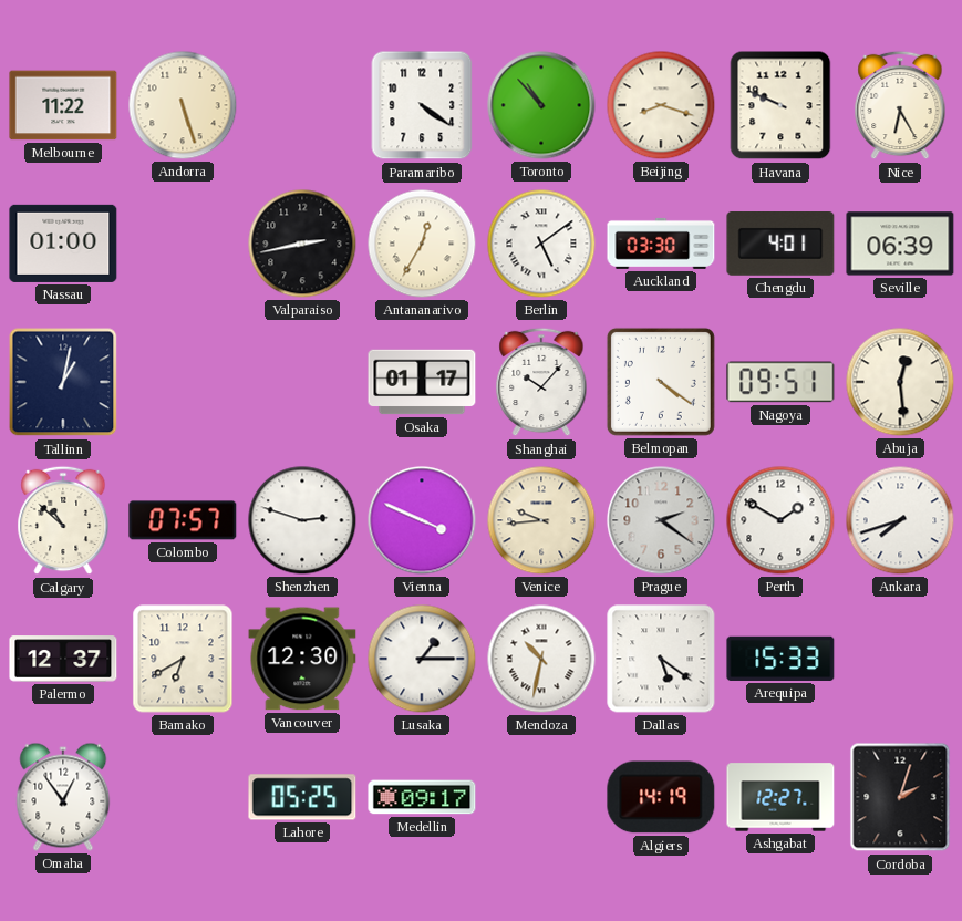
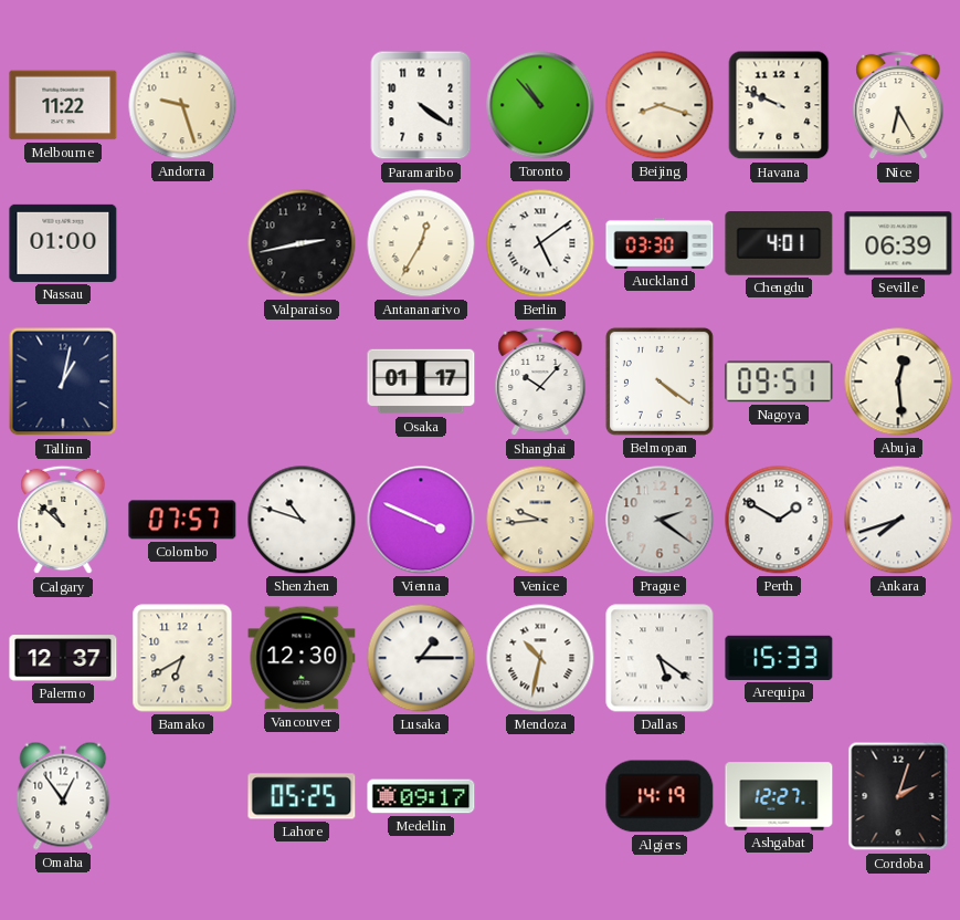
Andorra: 5:27 -> 9:27
Shenzhen: 2:48 -> 10:48
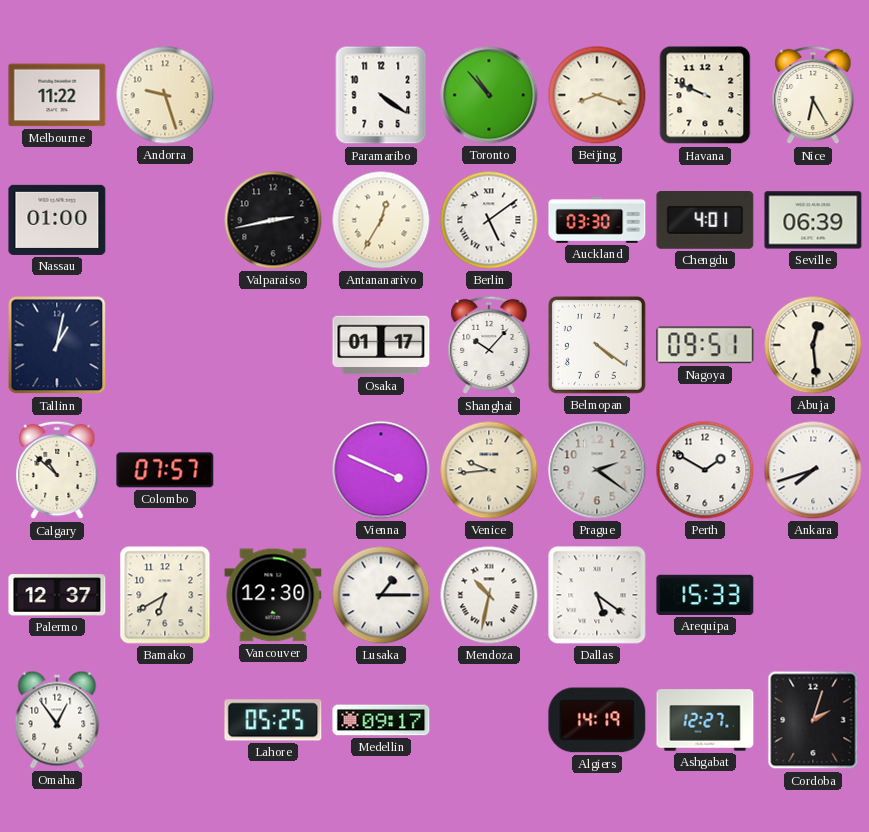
Shenzhen: 10:48 -> none
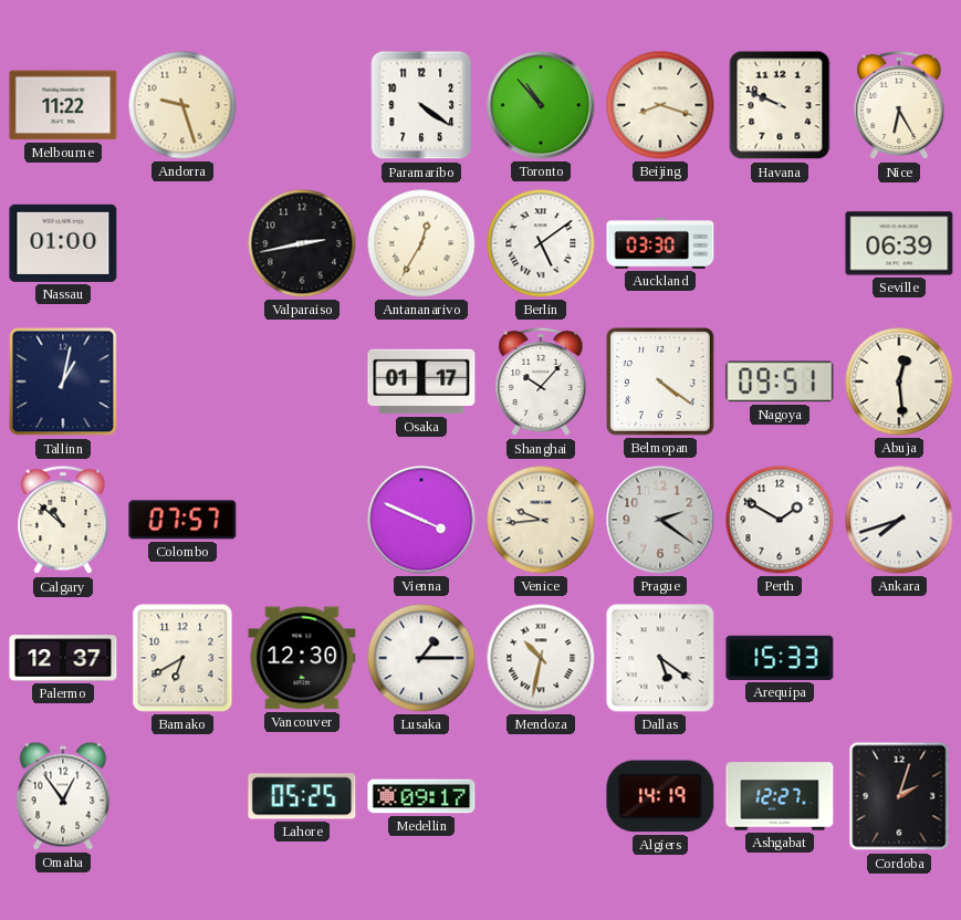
Chengdu: 4:01 -> none
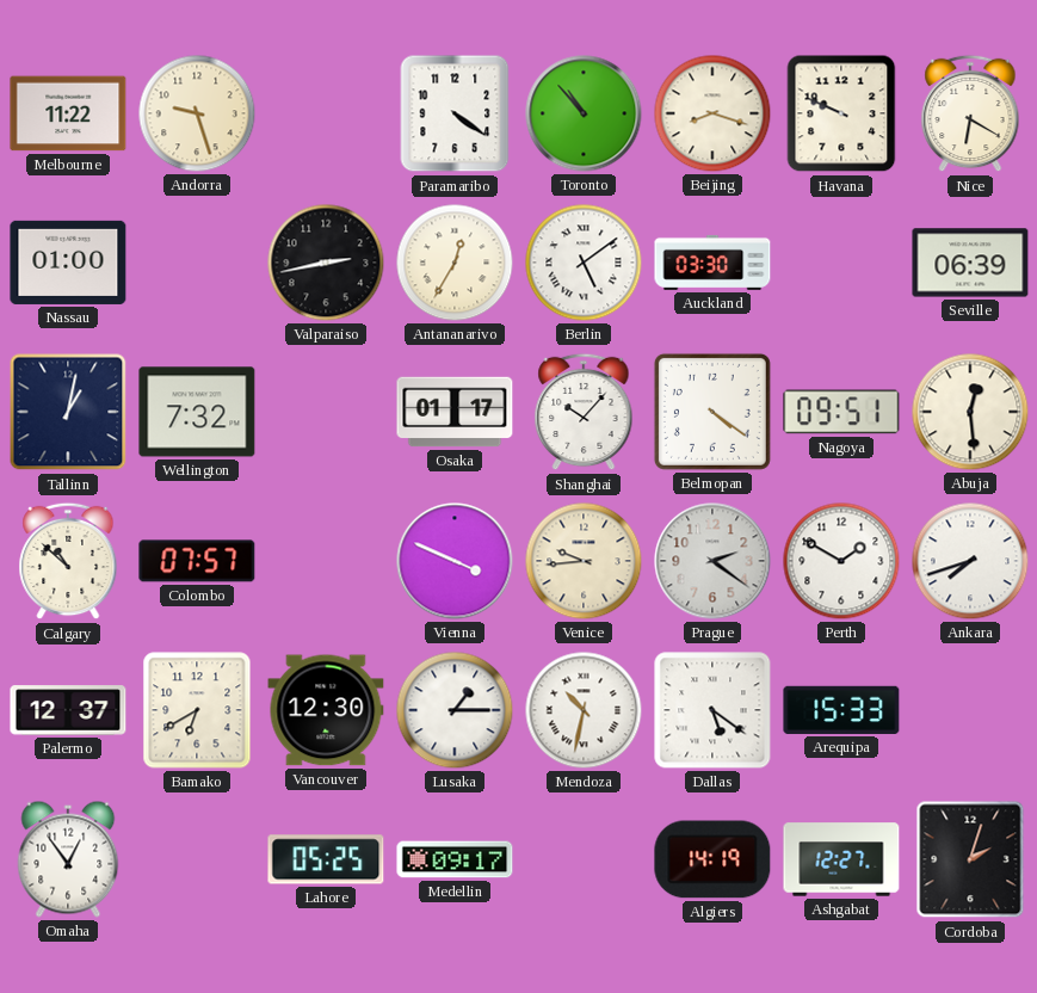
Nice: 6:25 -> 6:20
Wellington: none -> 7:32
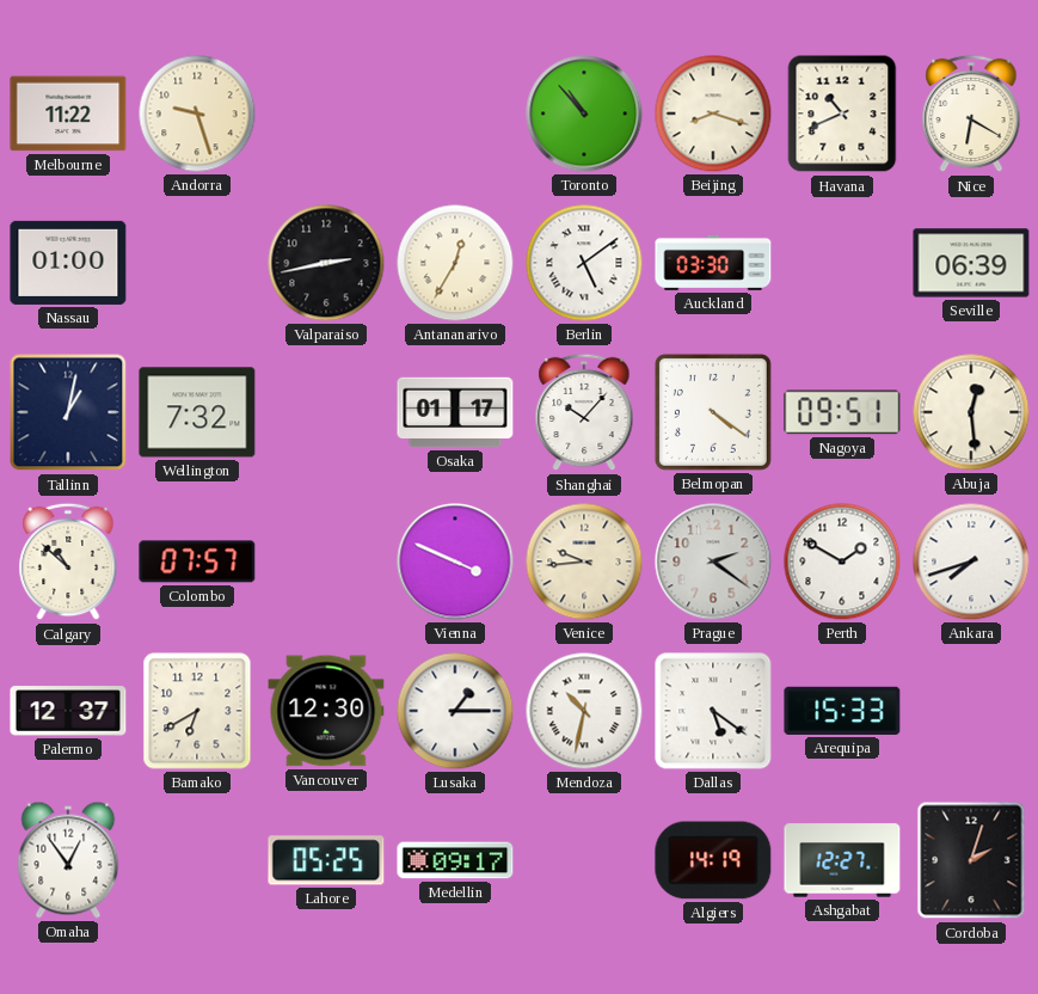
Paramaribo: 4:21 -> none
Havana: 9:49 -> 10:41
